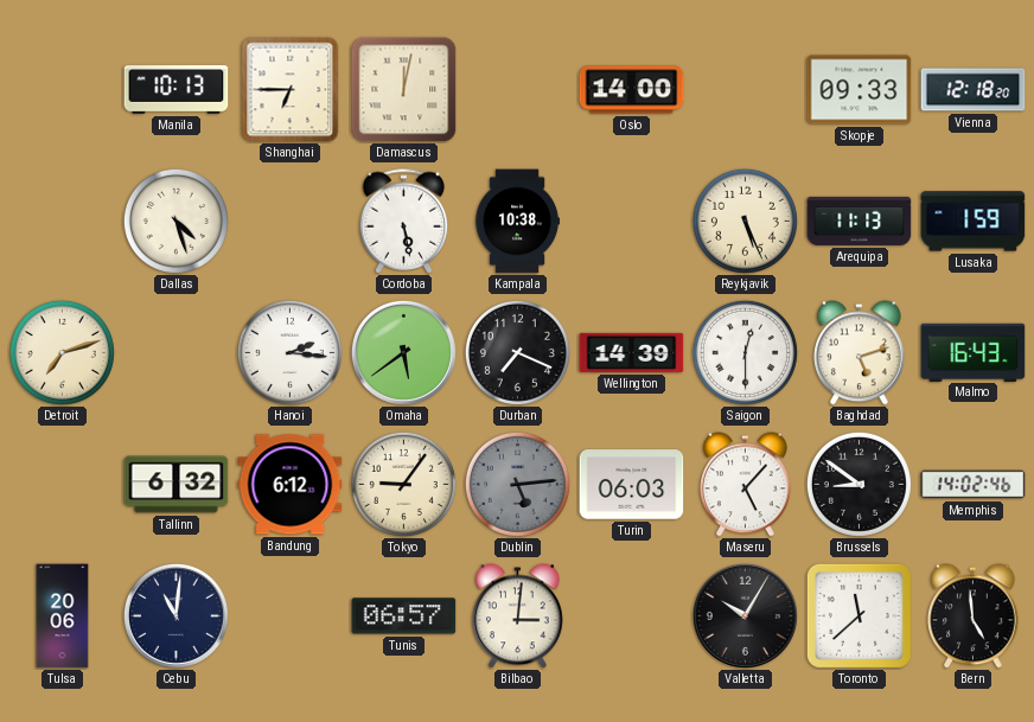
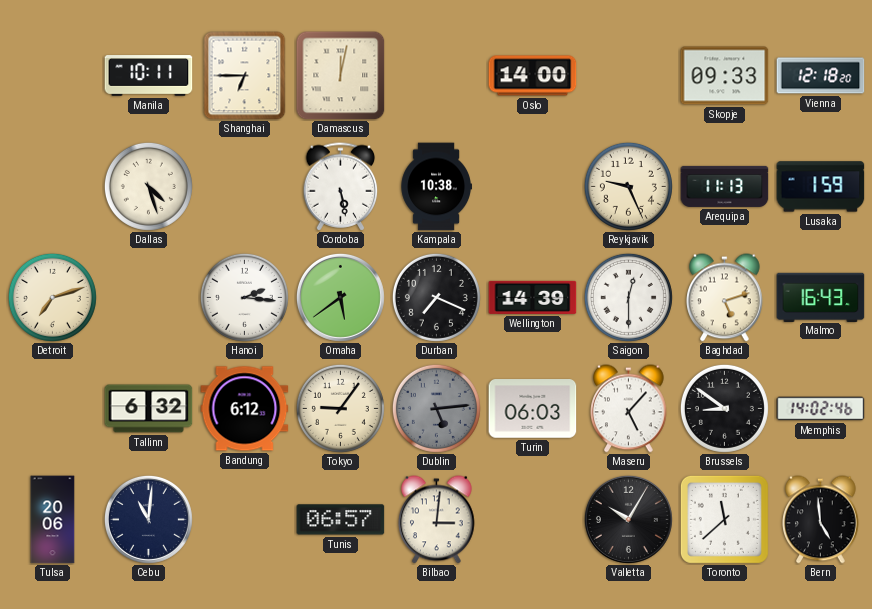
Manila: 10:13 -> 10:11
Reykjavik: 5:26 -> 9:26
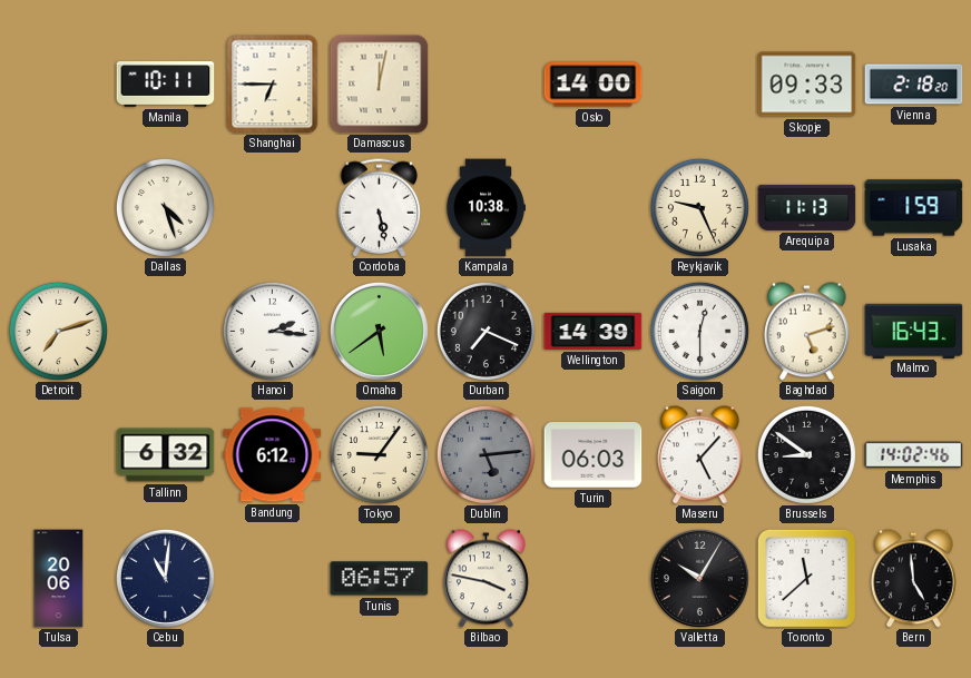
Vienna: 12:18 -> 2:18
Bilbao: 3:01 -> 3:47
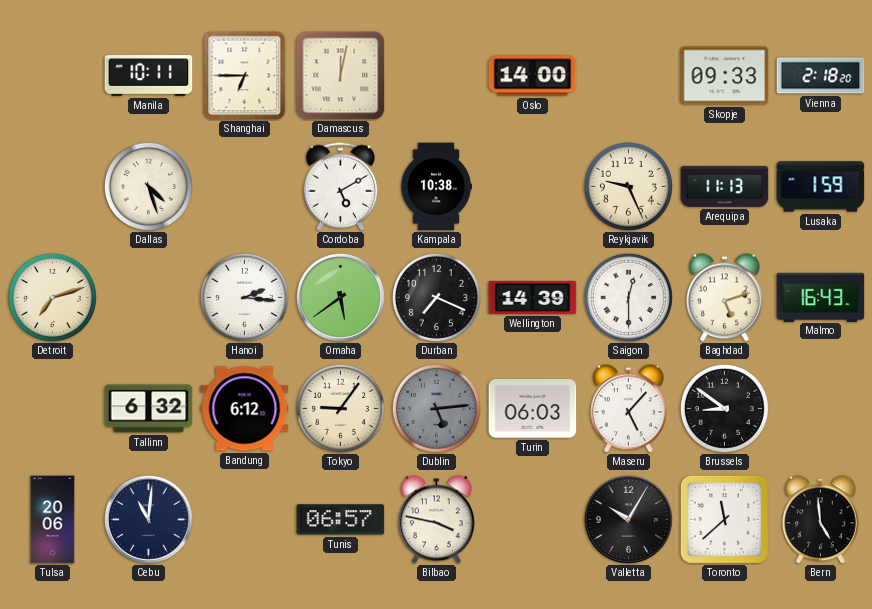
Cordoba: 5:28 -> 5:10
Memphis: 14:02 -> none
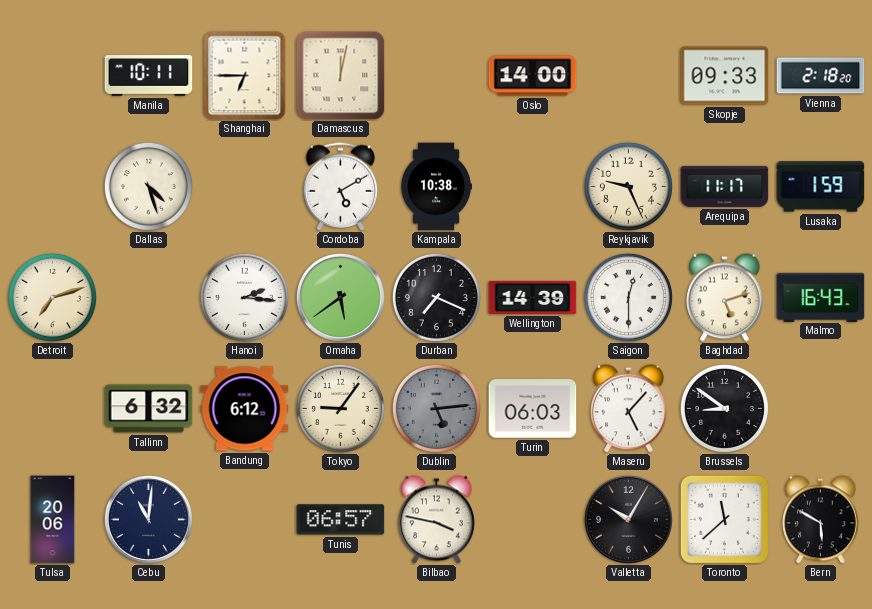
Arequipa: 11:13 -> 11:17
Bern: 4:59 -> 5:50
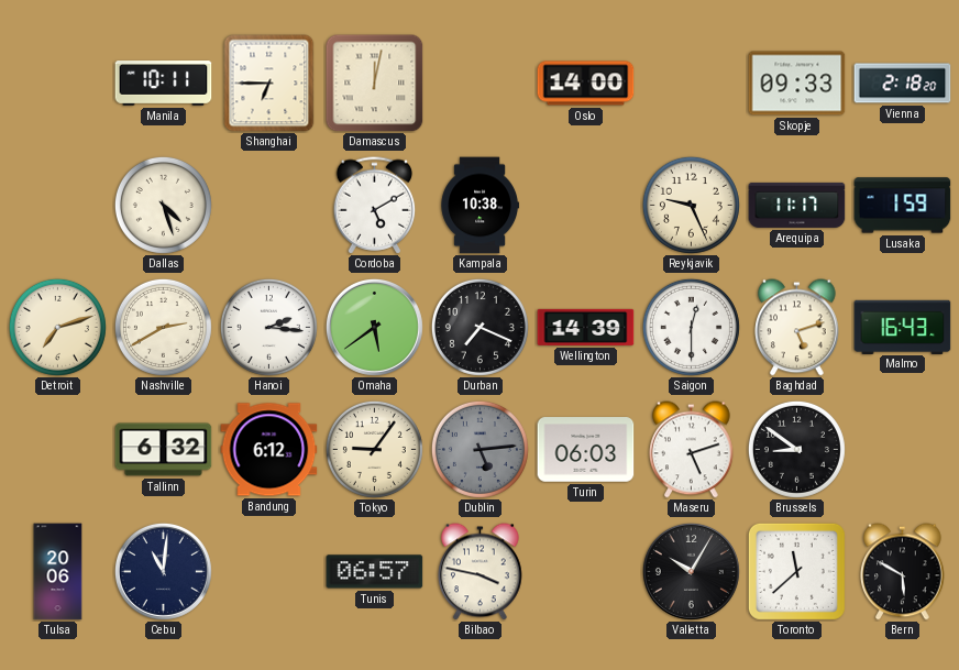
Nashville: none -> 2:40
Maseru: 5:07 -> 5:12
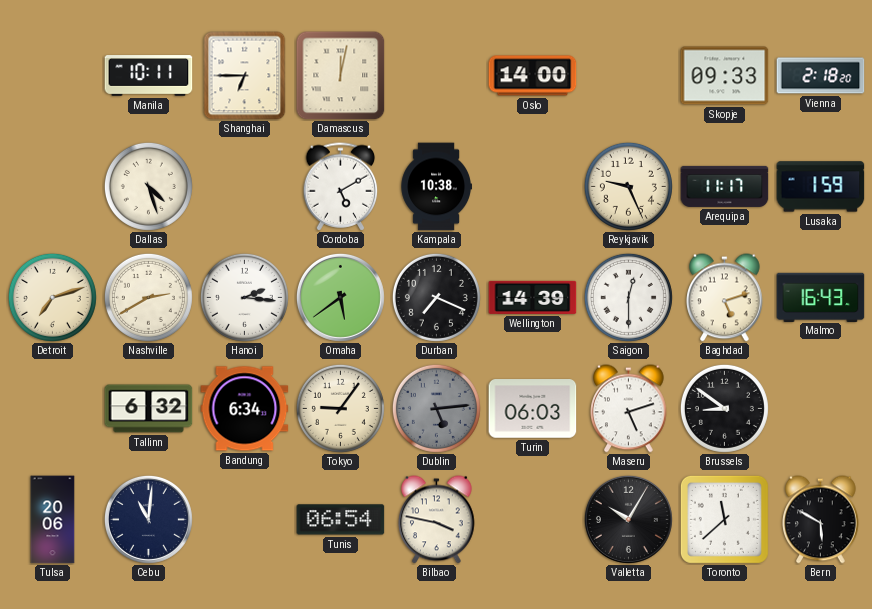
Bandung: 6:12 -> 6:34
Tunis: 06:57 -> 06:54
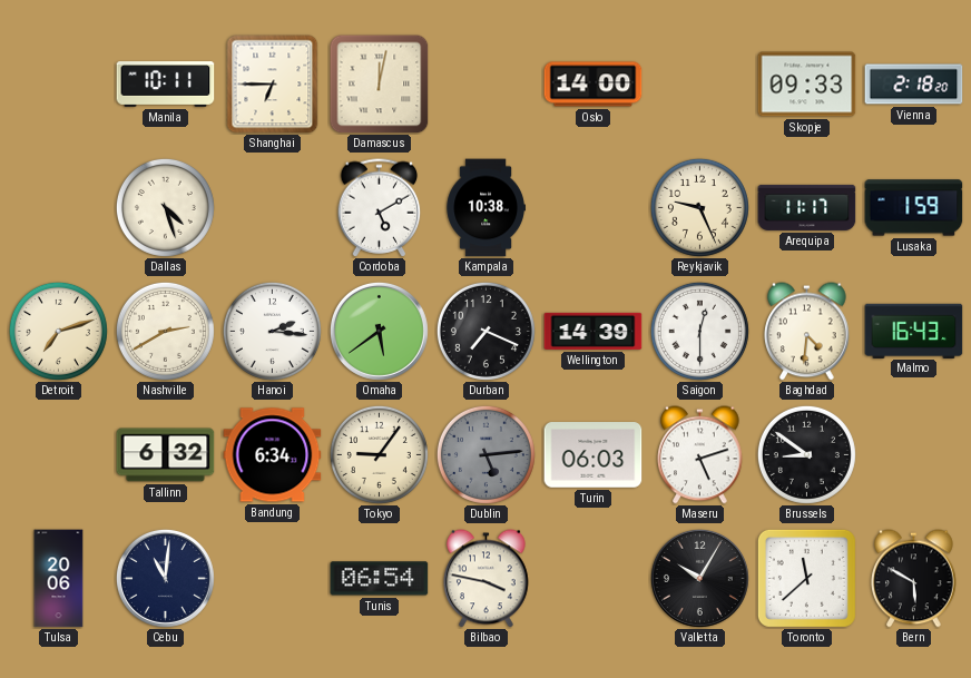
Baghdad: 5:12 -> 4:31
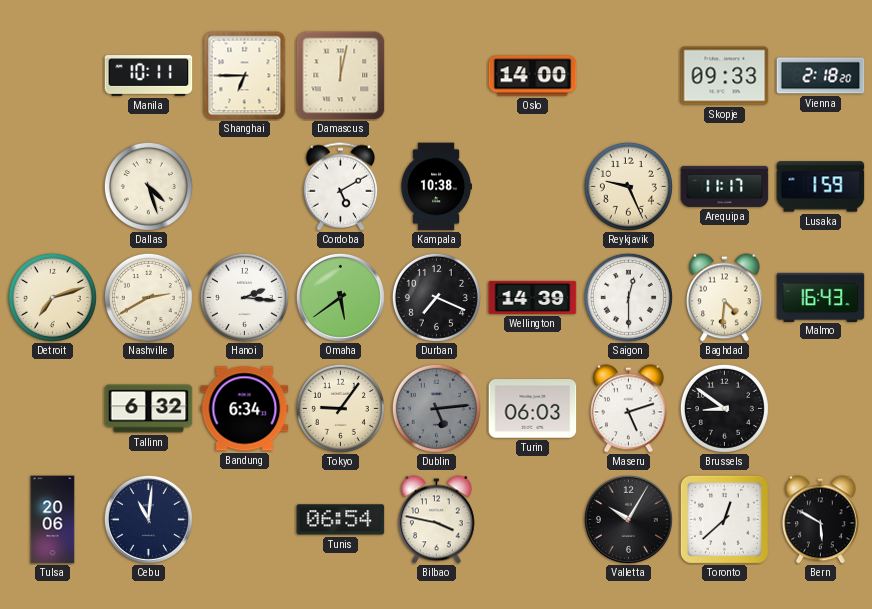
Toronto: 11:38 -> 12:38
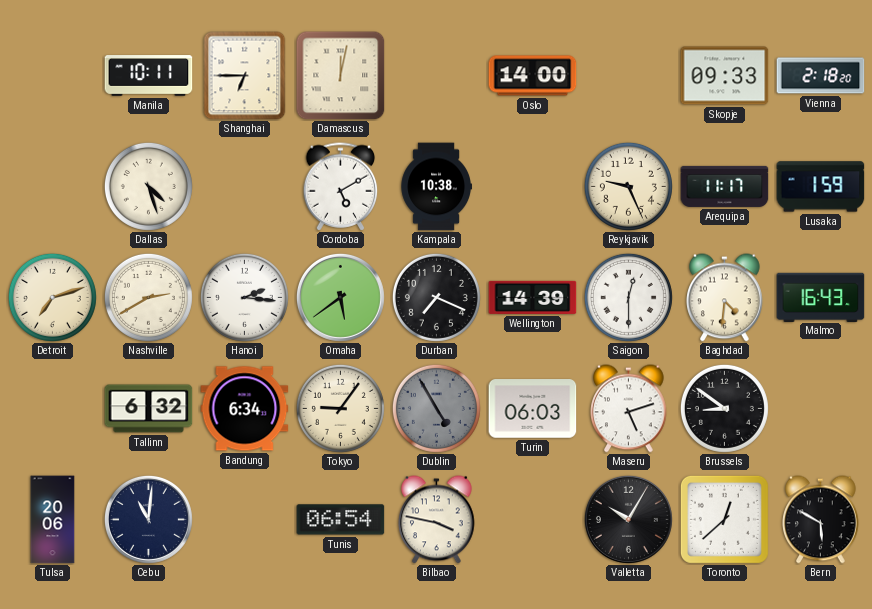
Dublin: 5:14 -> 4:55
